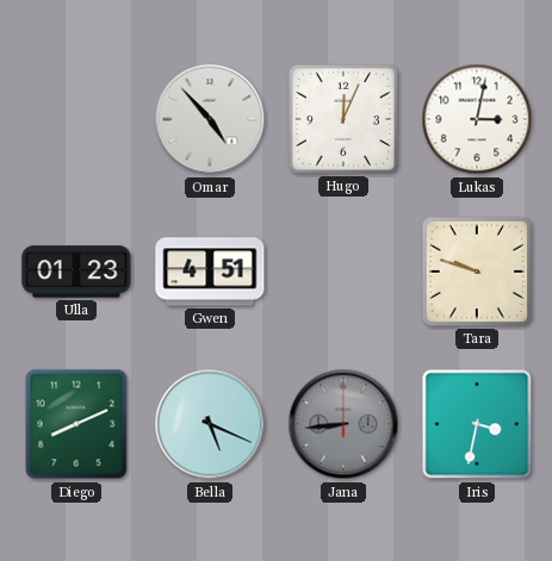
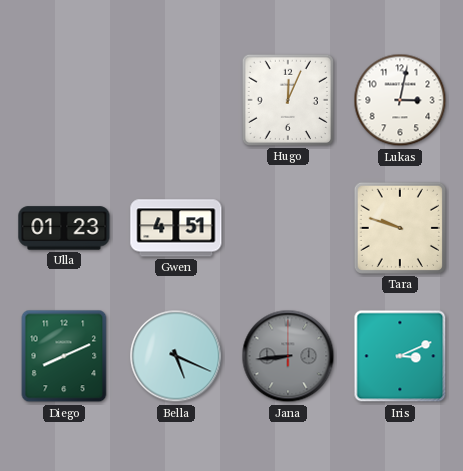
Omar: 4:53 -> none
Iris: 3:32 -> 3:11
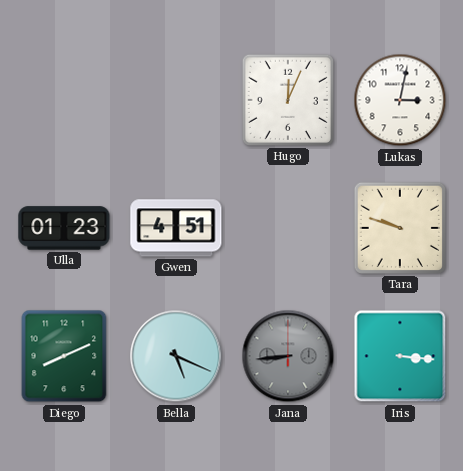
Iris: 3:11 -> 3:16
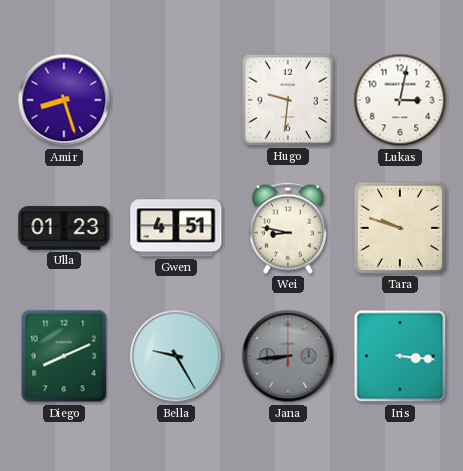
Amir: none -> 8:27
Hugo: 12:04 -> 9:31
Wei: none -> 8:47
Bella: 5:19 -> 9:25
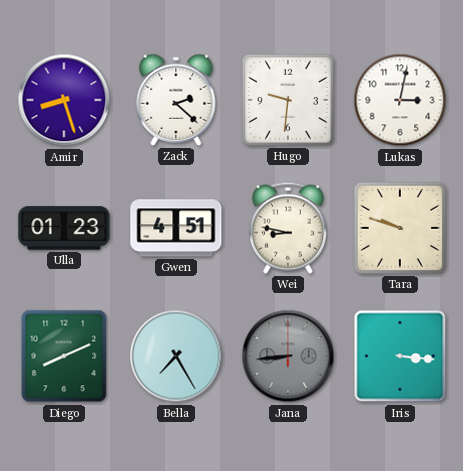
Zack: none -> 2:22
Bella: 9:25 -> 7:25
